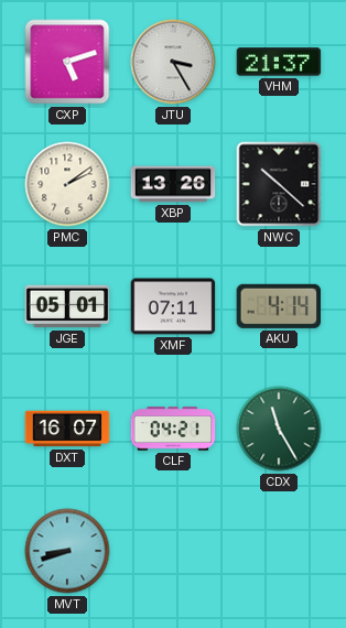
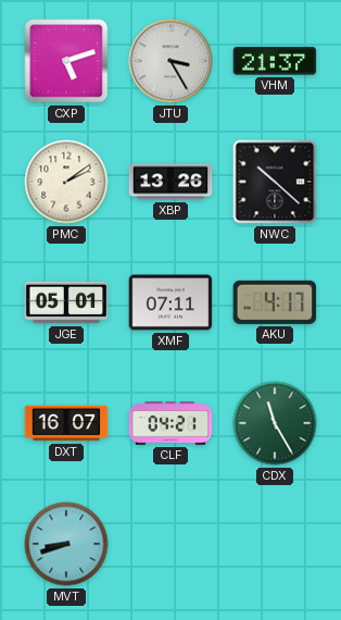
AKU: 4:14 -> 4:17
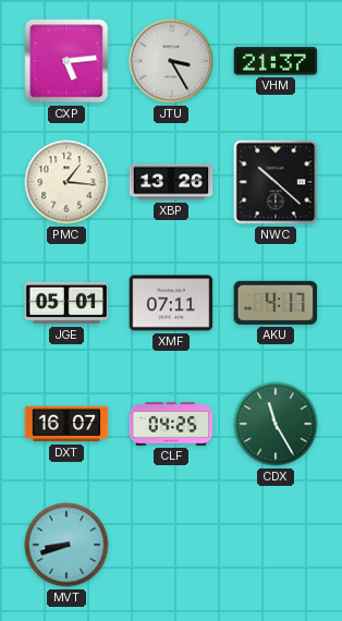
CXP: 5:12 -> 5:14
PMC: 2:09 -> 1:16
CLF: 04:21 -> 04:25
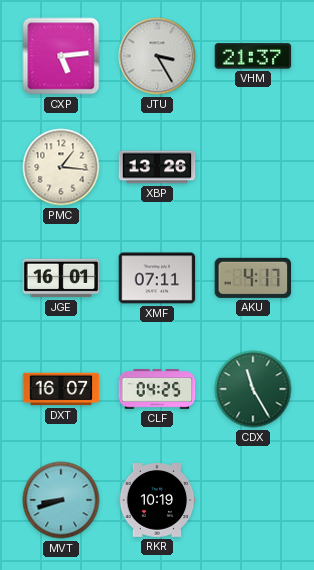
NWC: 10:22 -> none
JGE: 05:01 -> 16:01
RKR: none -> 10:19
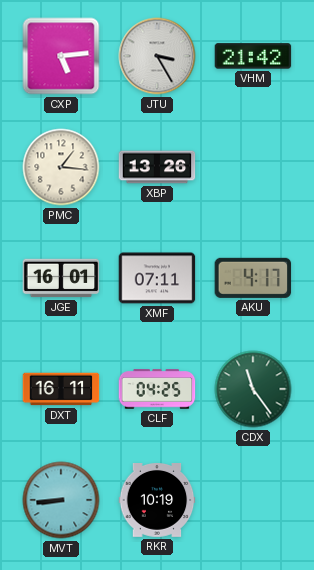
VHM: 21:37 -> 21:42
DXT: 16:07 -> 16:11
CDX: 11:25 -> 11:24
MVT: 8:42 -> 8:44
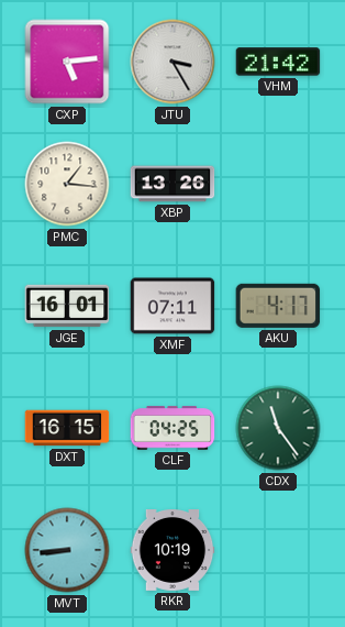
DXT: 16:11 -> 16:15
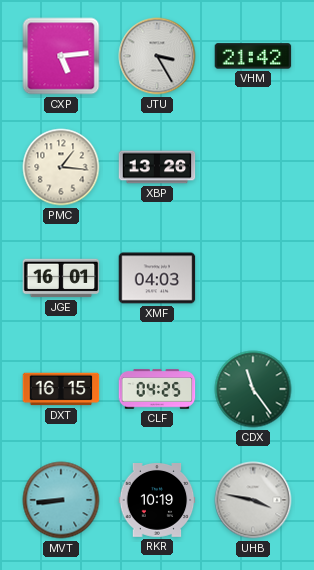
XMF: 07:11 -> 04:03
AKU: 4:17 -> none
UHB: none -> 3:47
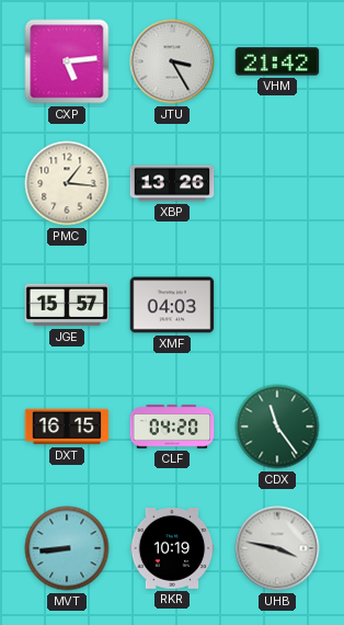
JGE: 16:01 -> 15:57
CLF: 04:25 -> 04:20
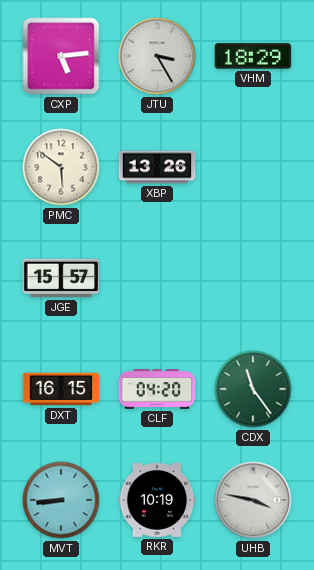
VHM: 21:42 -> 18:29
PMC: 1:16 -> 5:51
XMF: 04:03 -> none
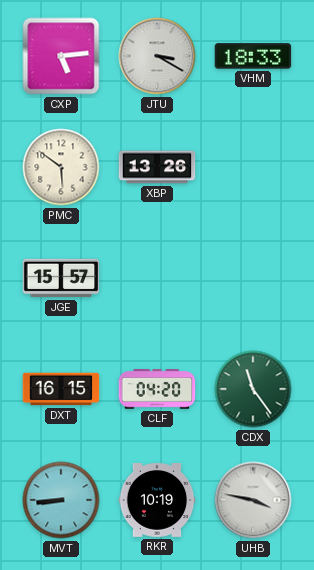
JTU: 3:25 -> 3:20
VHM: 18:29 -> 18:33
